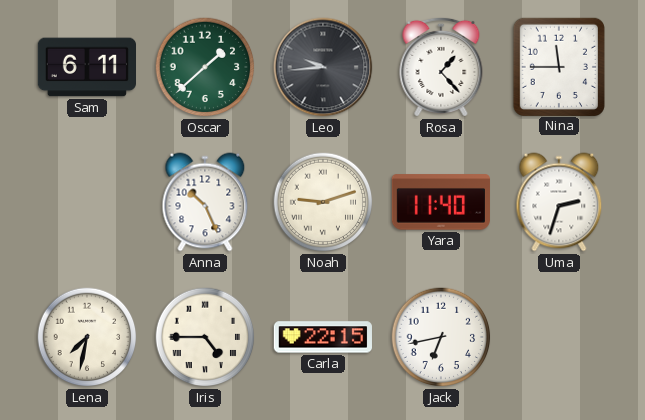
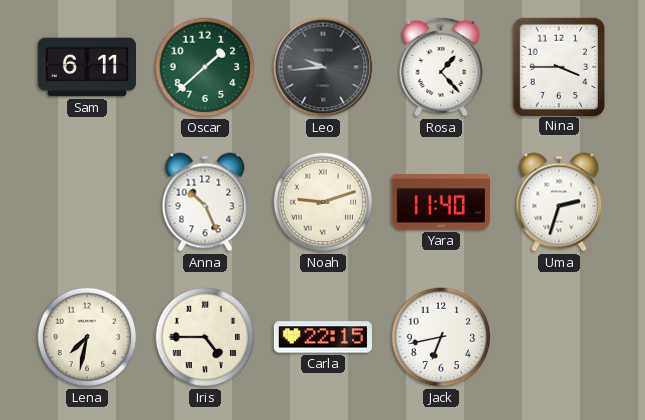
Nina: 11:45 -> 3:45
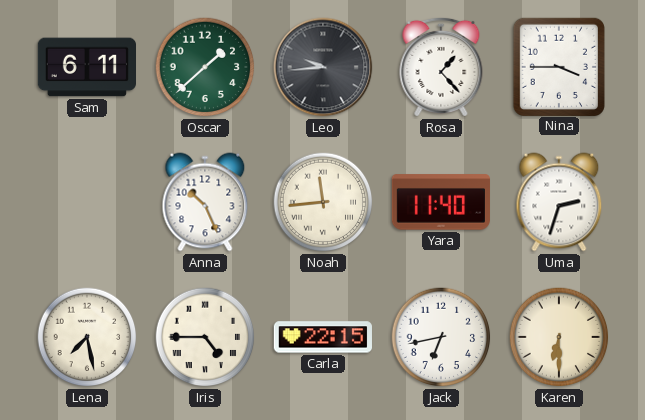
Noah: 9:12 -> 11:44
Lena: 7:32 -> 7:28
Karen: none -> 6:30
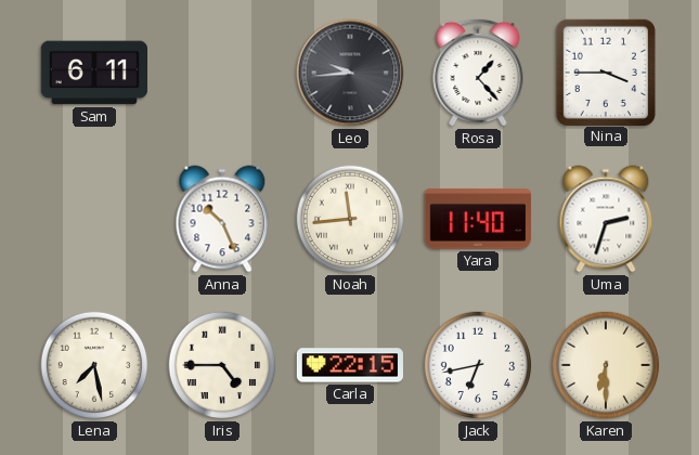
Oscar: 1:38 -> none
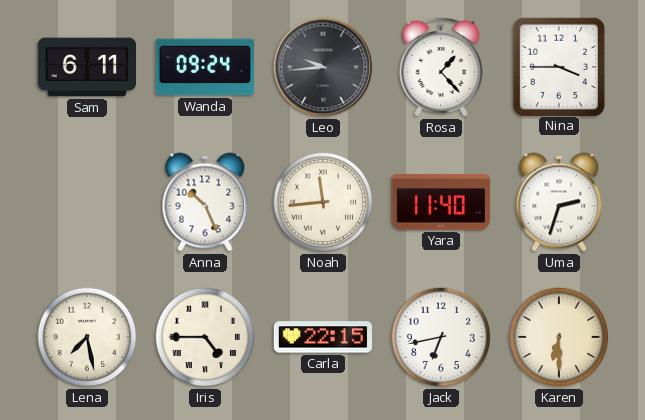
Wanda: none -> 09:24
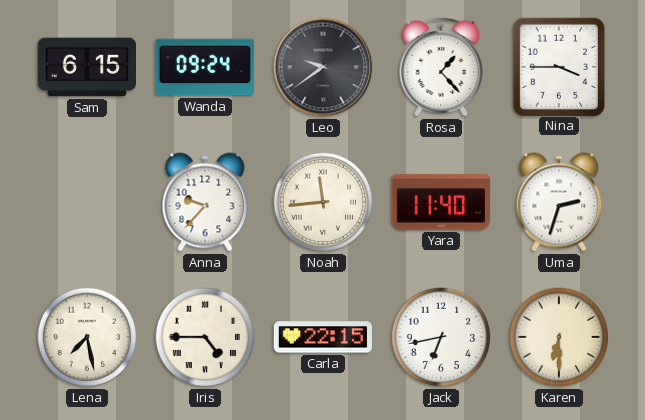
Sam: 6:11 -> 6:15
Leo: 9:44 -> 9:39
Anna: 10:26 -> 9:37
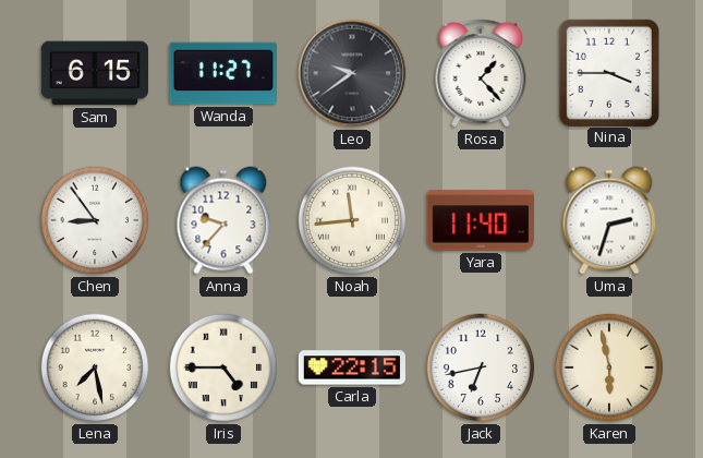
Wanda: 09:24 -> 11:27
Chen: none -> 8:54
Karen: 6:30 -> 5:58
